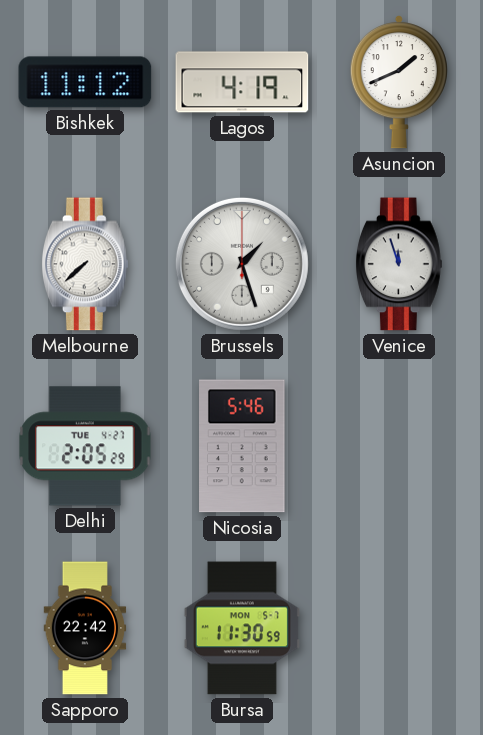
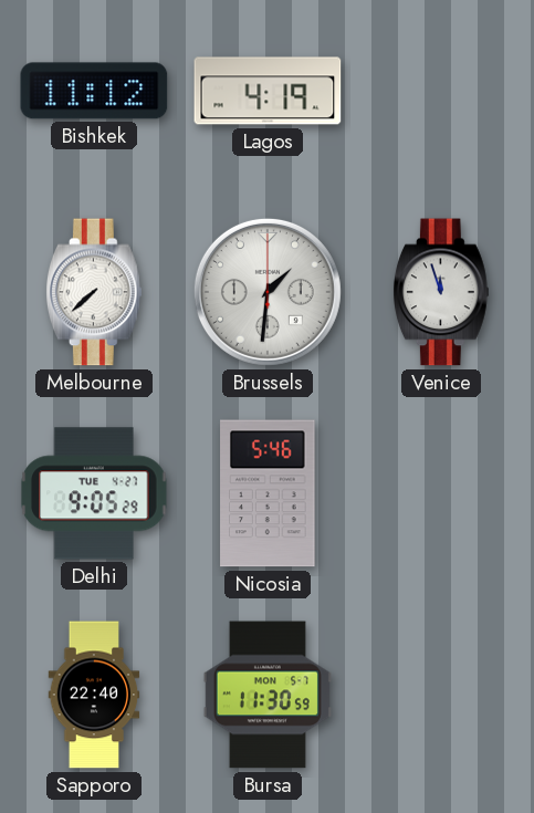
Asuncion: 1:41 -> none
Brussels: 1:27 -> 1:31
Delhi: 2:05 -> 9:05
Sapporo: 22:42 -> 22:40
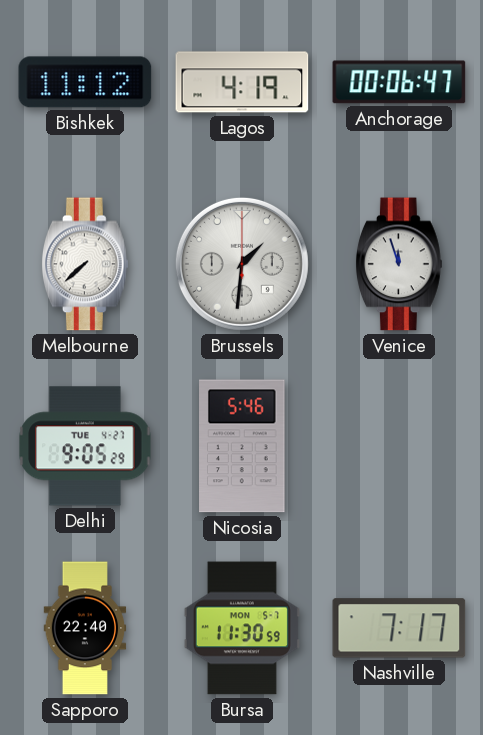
Anchorage: none -> 00:06
Nashville: none -> 7:17
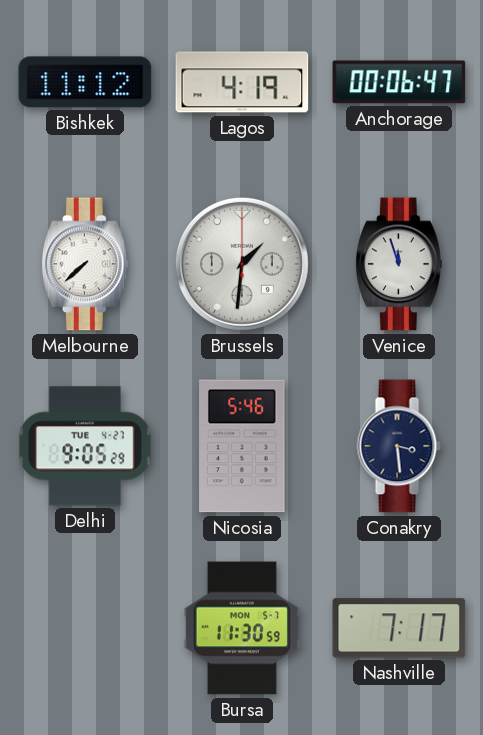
Conakry: none -> 3:29
Sapporo: 22:40 -> none
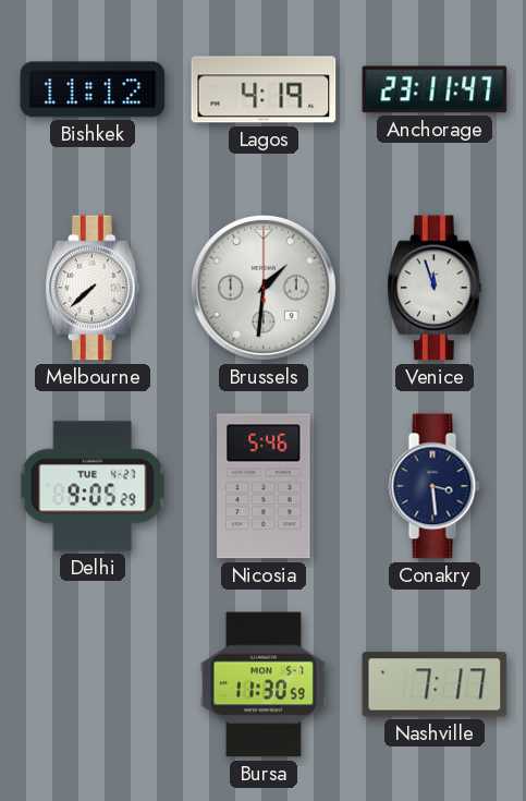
Anchorage: 00:06 -> 23:11
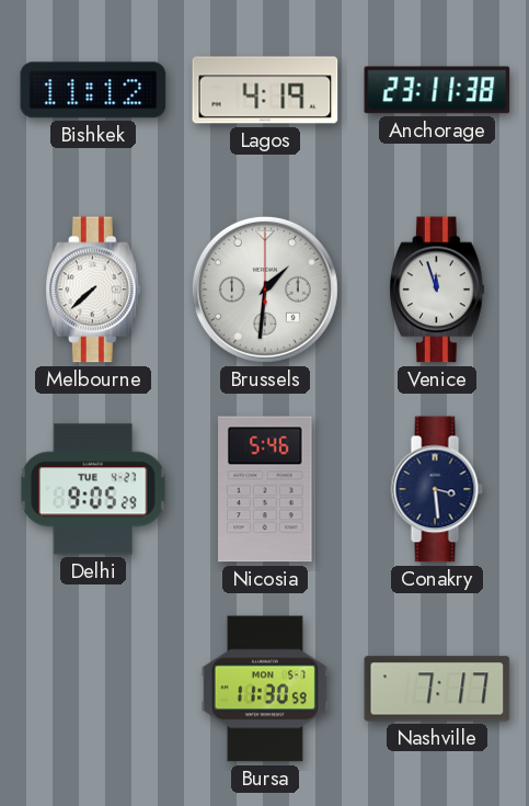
Anchorage: 23:11:47 -> 23:11:38
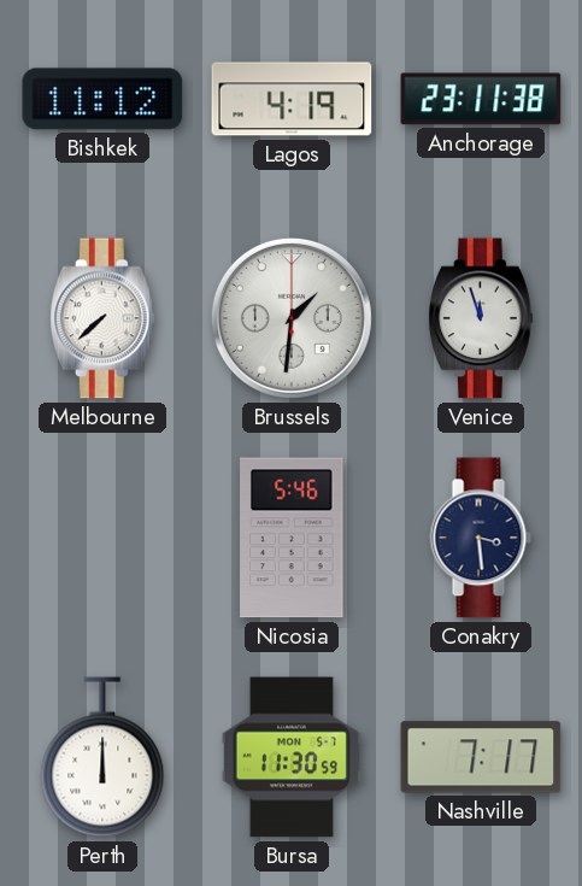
Delhi: 9:05 -> none
Perth: none -> 12:00
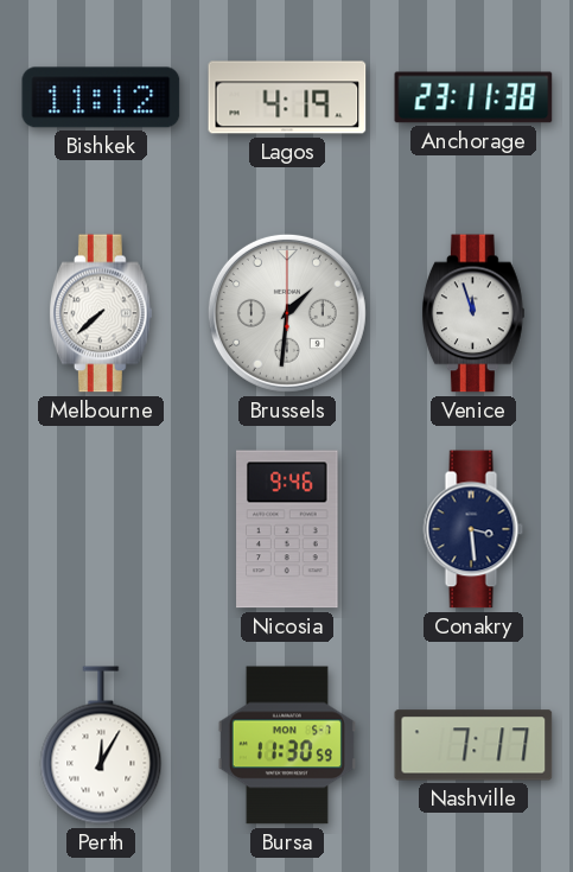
Nicosia: 5:46 -> 9:46
Perth: 12:00 -> 12:05
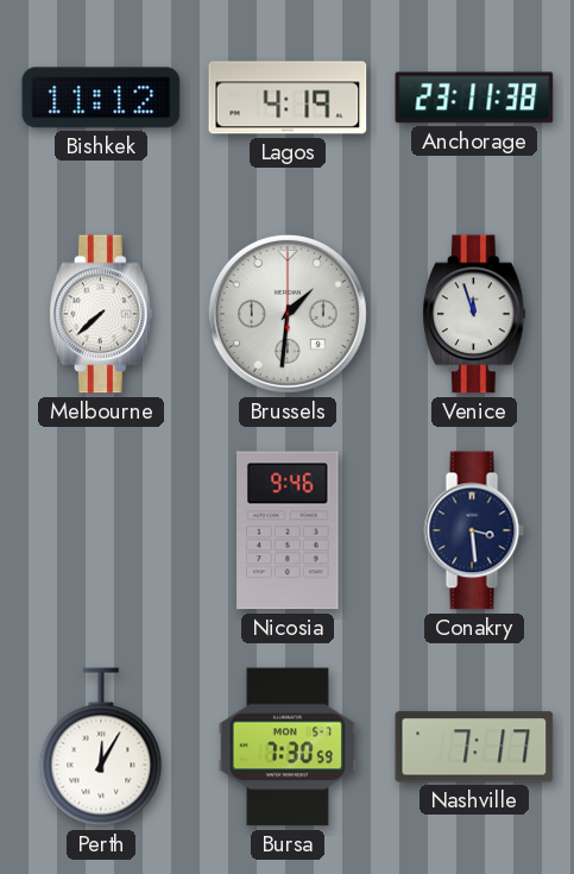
Bursa: 11:30 -> 7:30
